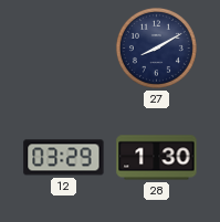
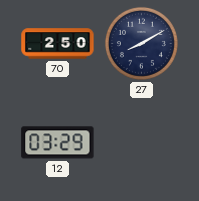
70: none -> 2:50
28: 1:30 -> none
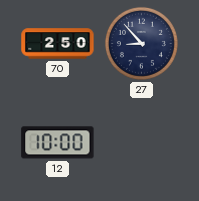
27: 8:10 -> 8:53
12: 03:29 -> 10:00
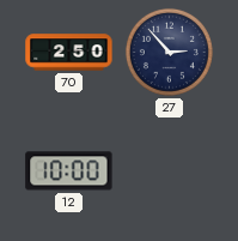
27: 8:53 -> 2:53
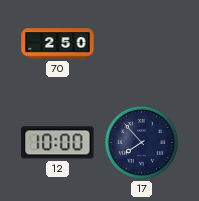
27: 2:53 -> none
17: none -> 7:53
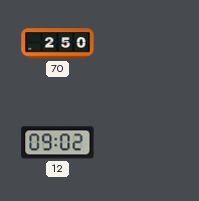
12: 10:00 -> 09:02
17: 7:53 -> none
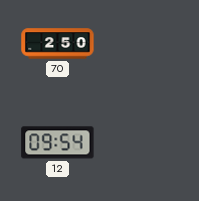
12: 09:02 -> 09:54
